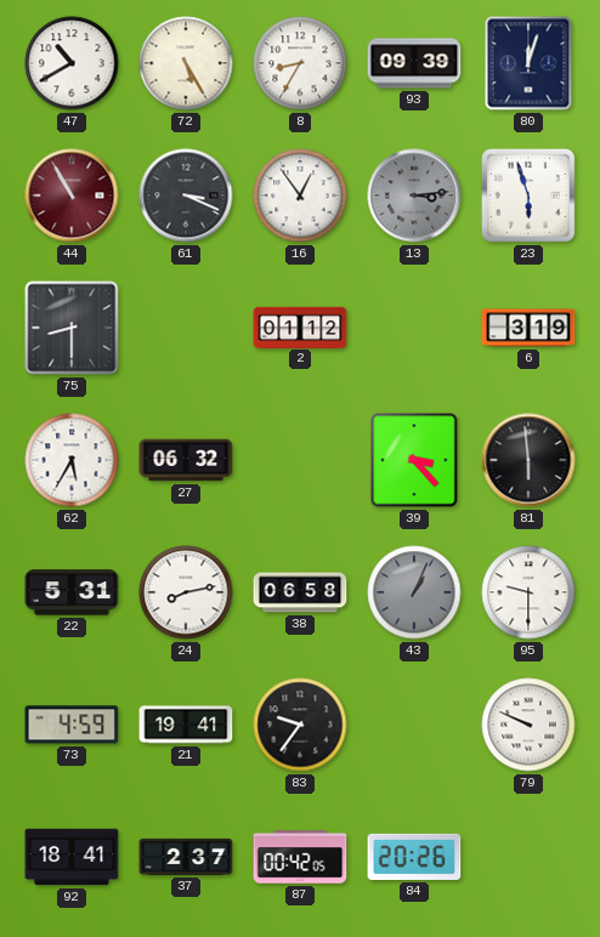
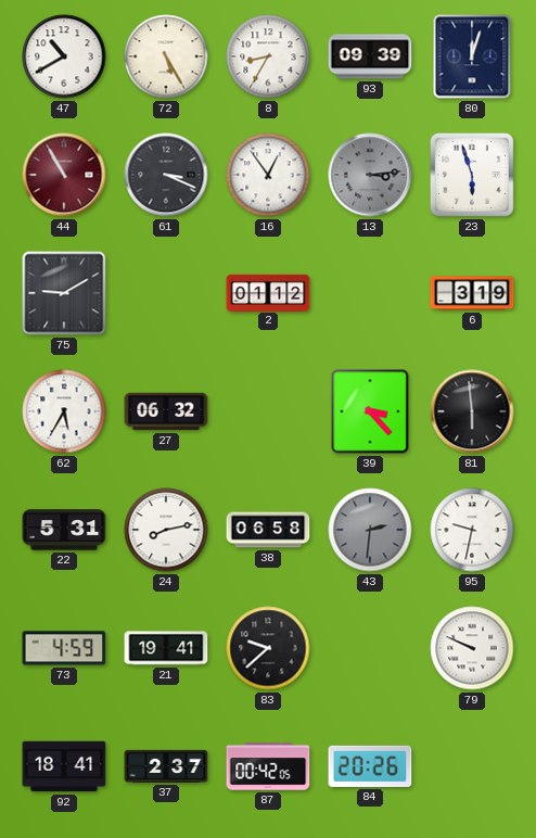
75: 8:30 -> 9:10
43: 1:04 -> 2:31
95: 9:30 -> 9:32
83: 9:36 -> 9:38
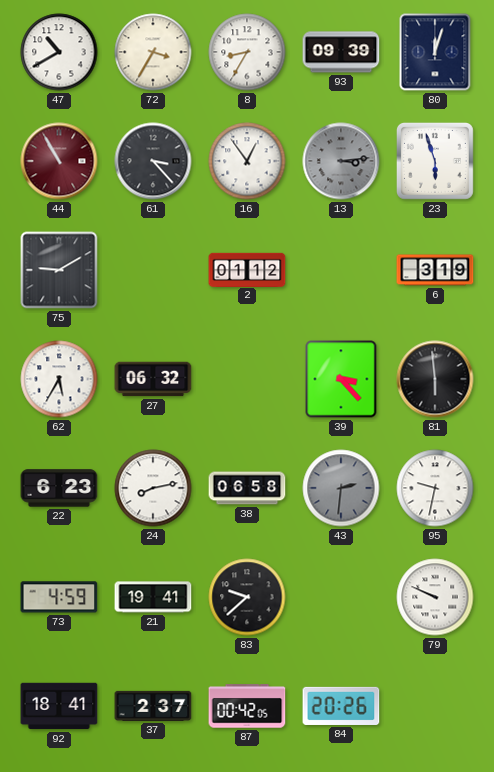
72: 5:25 -> 3:35
61: 3:19 -> 3:23
22: 5:31 -> 6:23
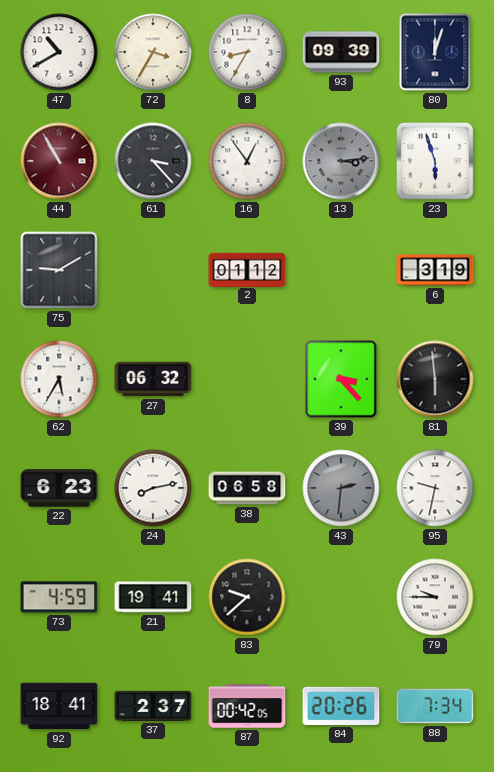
79: 9:49 -> 9:45
88: none -> 7:34
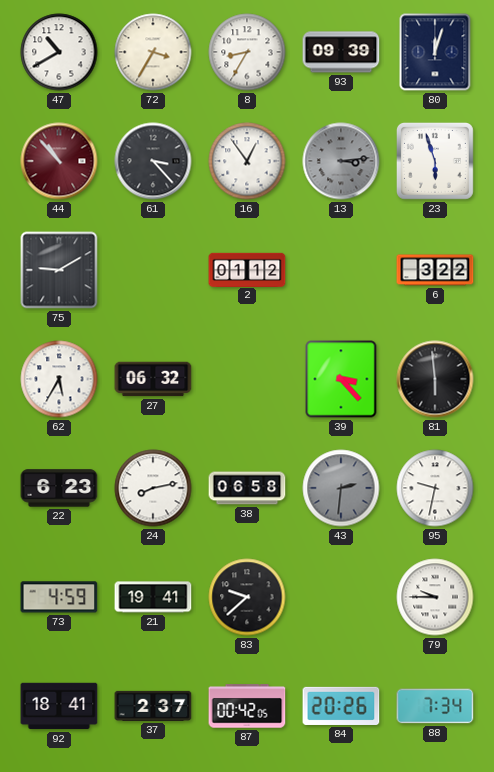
44: 10:55 -> 10:53
6: 3:19 -> 3:22
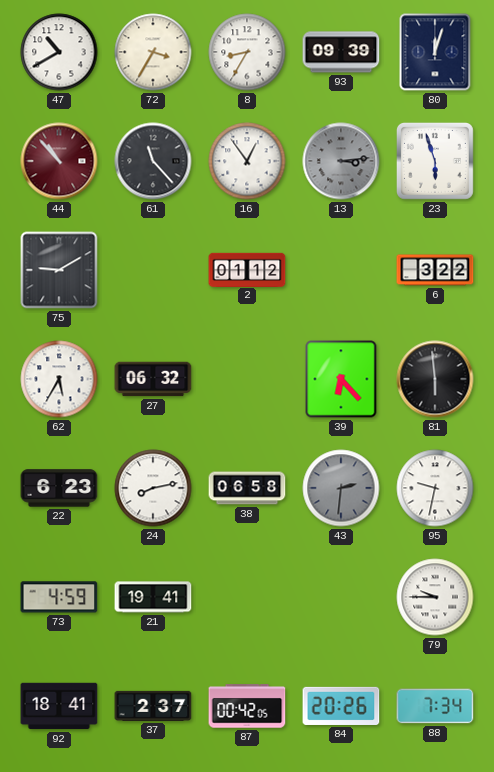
61: 3:23 -> 11:23
39: 3:23 -> 6:23
83: 9:38 -> none
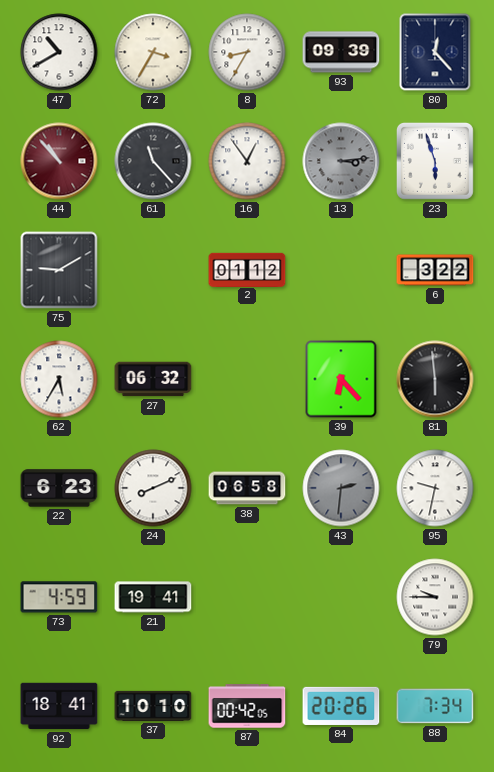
80: 12:03 -> 12:23
24: 8:13 -> 8:11
37: 2:37 -> 10:10
